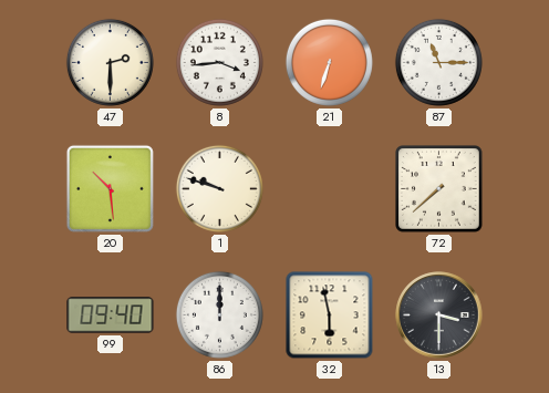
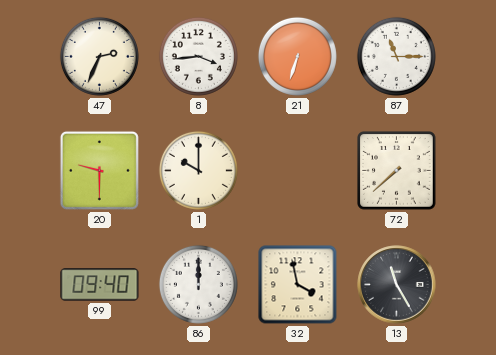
47: 2:30 -> 2:34
20: 10:29 -> 9:30
1: 9:48 -> 10:00
32: 5:58 -> 3:58
13: 3:30 -> 11:25
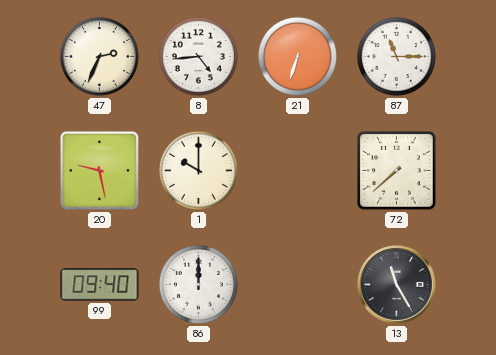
8: 3:44 -> 4:44
20: 9:30 -> 9:28
32: 3:58 -> none
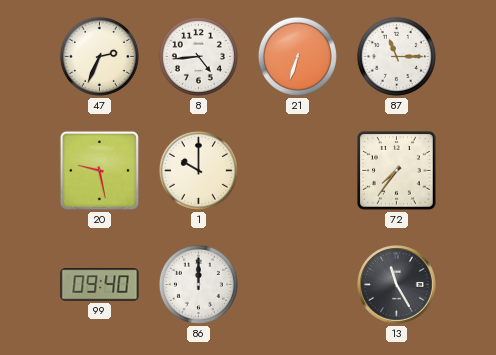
72: 7:38 -> 7:36
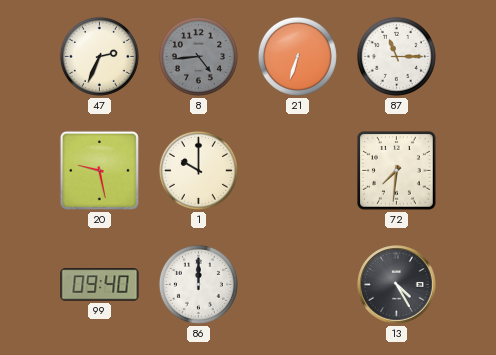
8 dial: white -> grey
72: 7:36 -> 7:31
13: 11:25 -> 4:25
